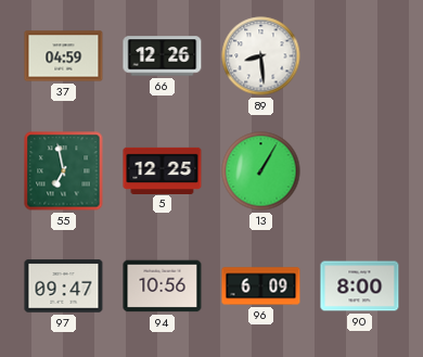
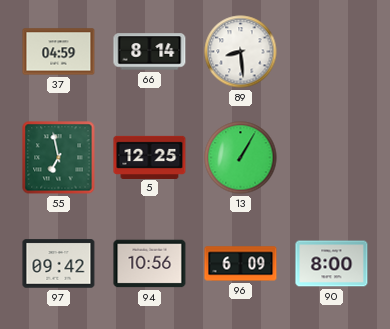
66: 12:26 -> 8:14
97: 09:47 -> 09:42
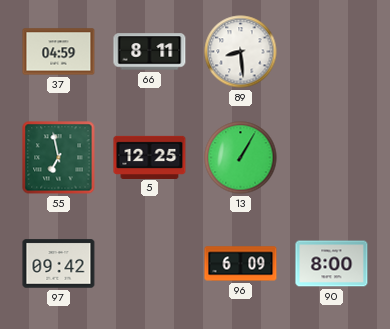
66: 8:14 -> 8:11
94: 10:56 -> none
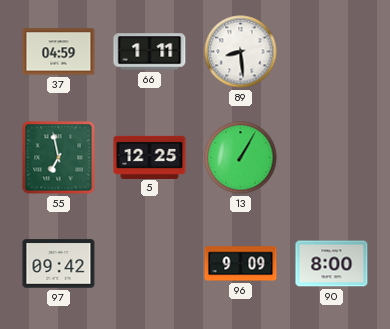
66: 8:11 -> 1:11
96: 6:09 -> 9:09
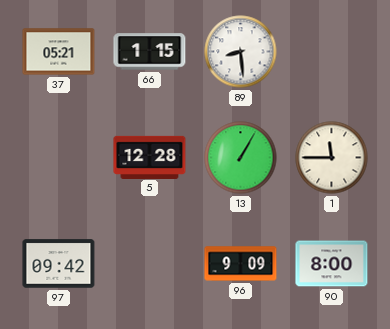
37: 04:59 -> 05:21
66: 1:11 -> 1:15
55: 6:58 -> none
5: 12:25 -> 12:28
1: none -> 11:45
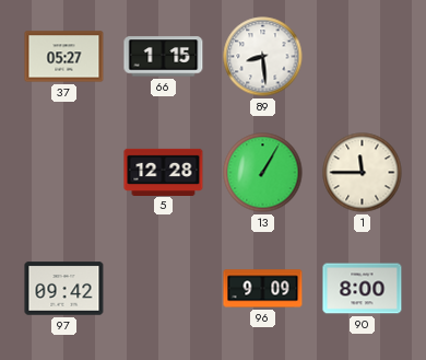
37: 05:21 -> 05:27
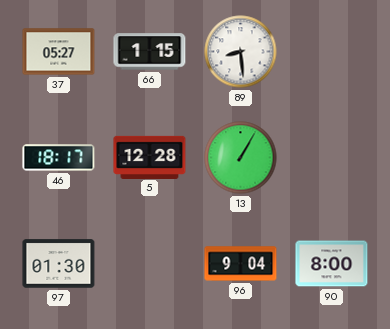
46: none -> 18:17
1: 11:45 -> none
97: 09:42 -> 01:30
96: 9:09 -> 9:04
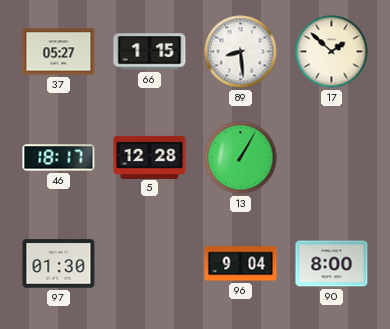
17: none -> 1:52
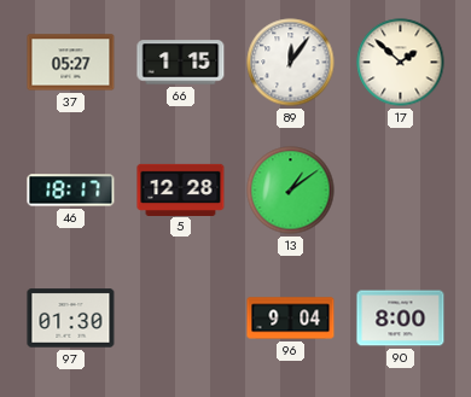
89: 8:29 -> 12:06
13: 1:05 -> 1:09
